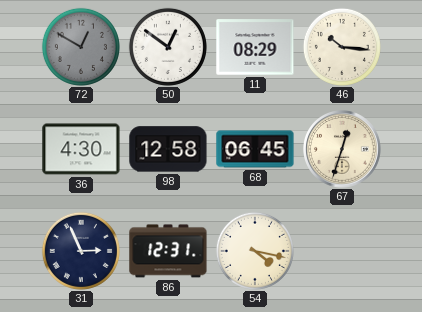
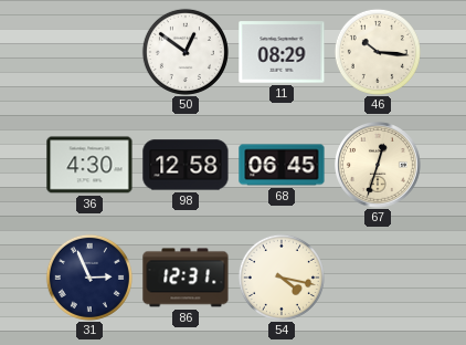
72: 12:50 -> none
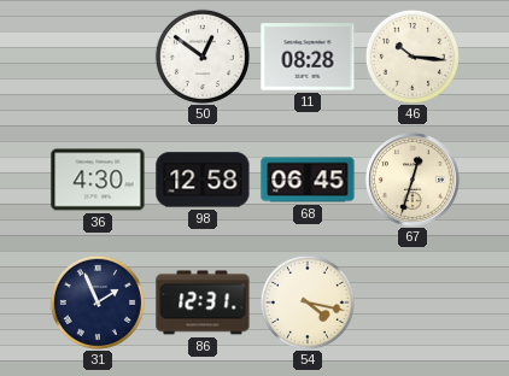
11: 08:29 -> 08:28
31: 2:56 -> 1:56
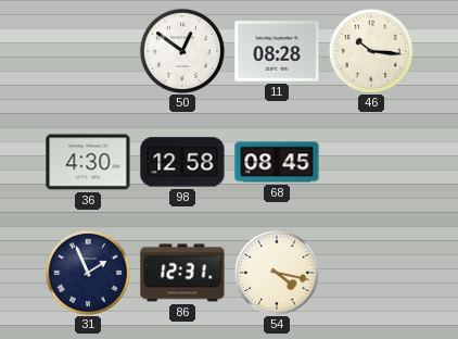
68: 06:45 -> 08:45
67: 12:33 -> none
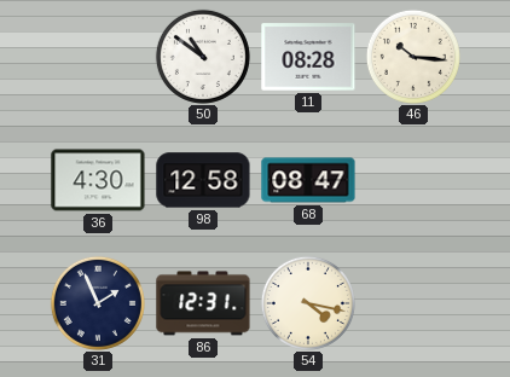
50: 12:51 -> 10:51
68: 08:45 -> 08:47
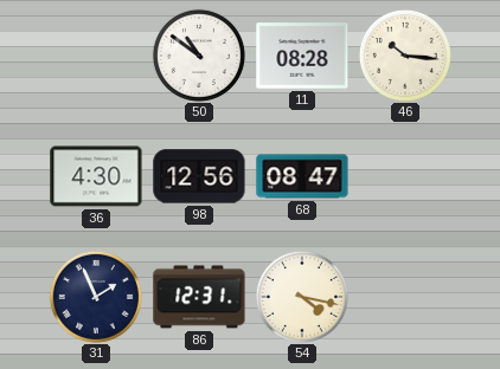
98: 12:58 -> 12:56
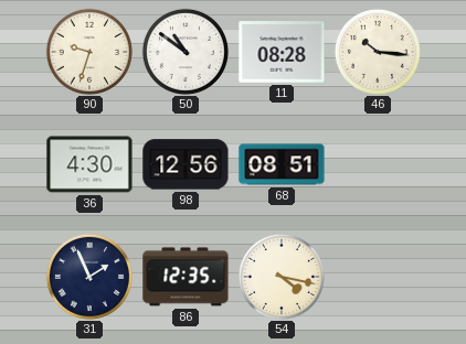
90: none -> 9:33
68: 08:47 -> 08:51
86: 12:31 -> 12:35
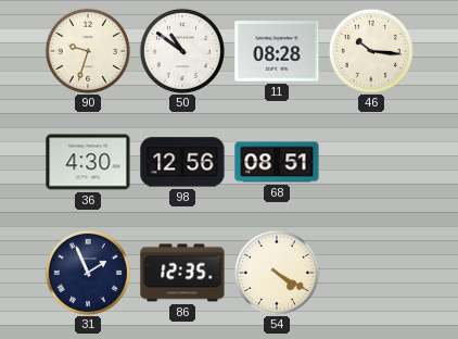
54: 4:17 -> 4:20
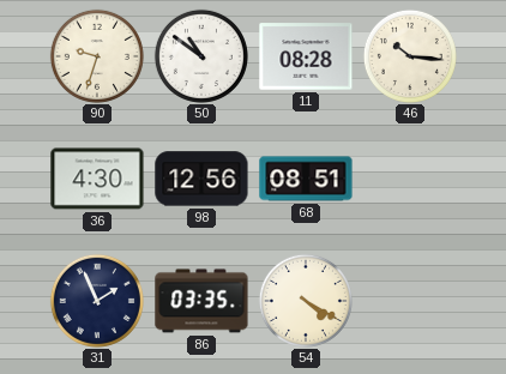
86: 12:35 -> 03:35
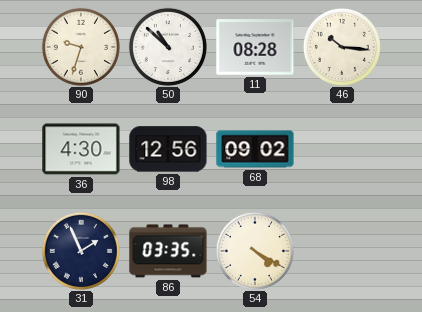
50: 10:51 -> 10:52
68: 08:51 -> 09:02
